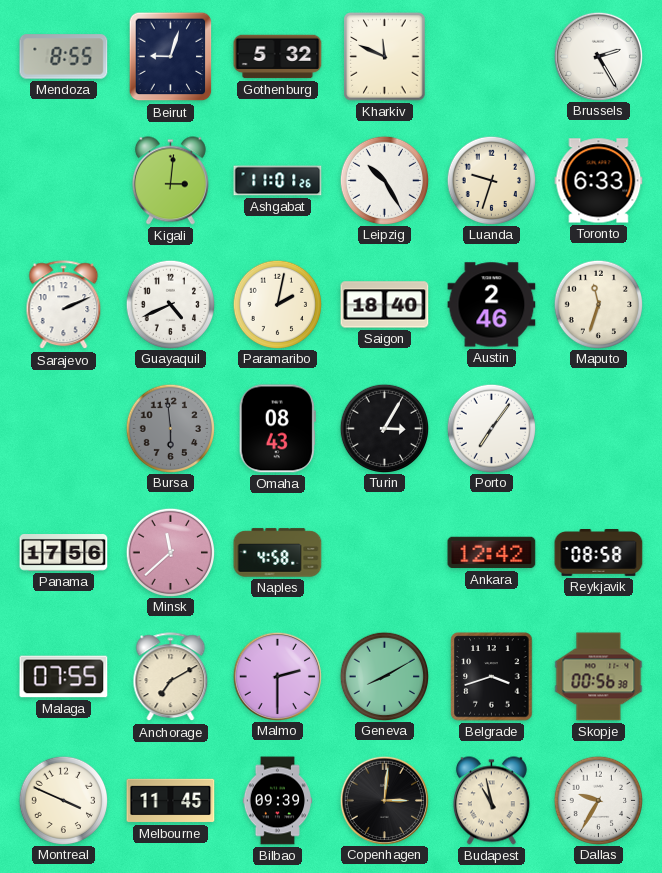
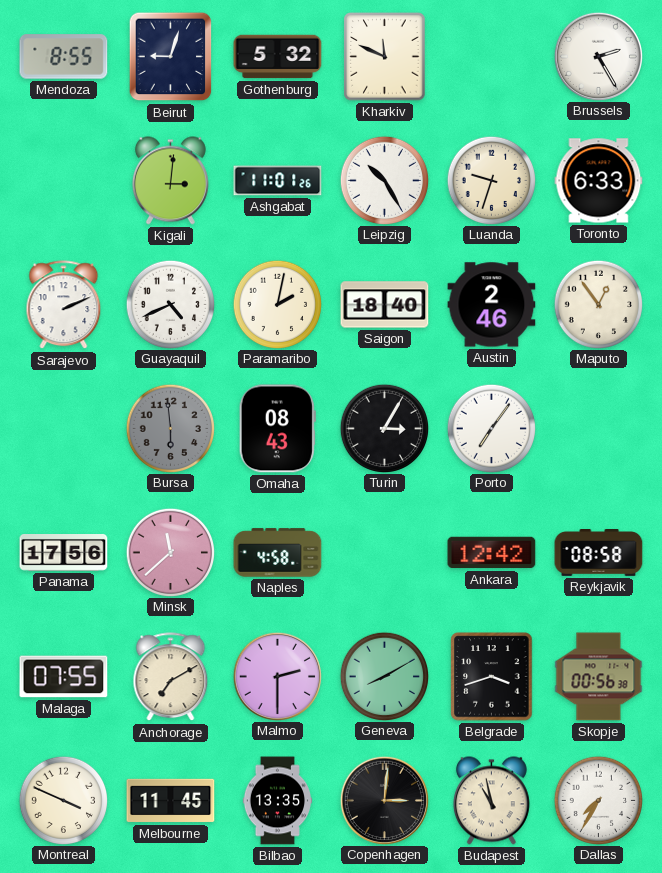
Maputo: 11:33 -> 12:54
Bilbao: 09:39 -> 13:35
Dallas: 9:35 -> 7:35
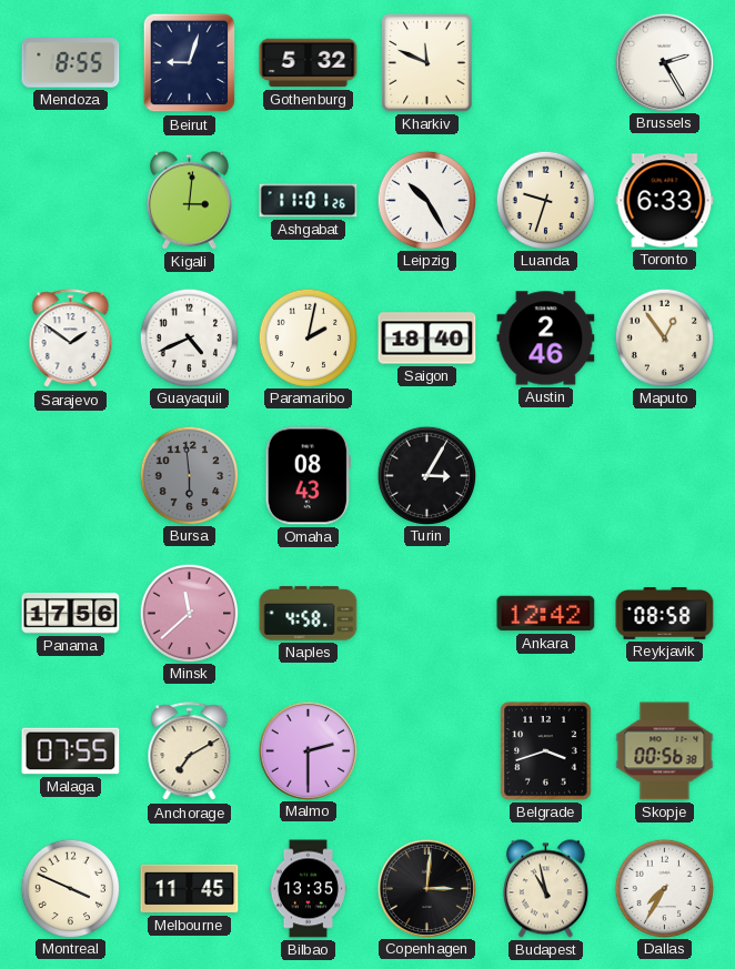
Sarajevo: 2:11 -> 1:51
Porto: 7:06 -> none
Geneva: 8:10 -> none
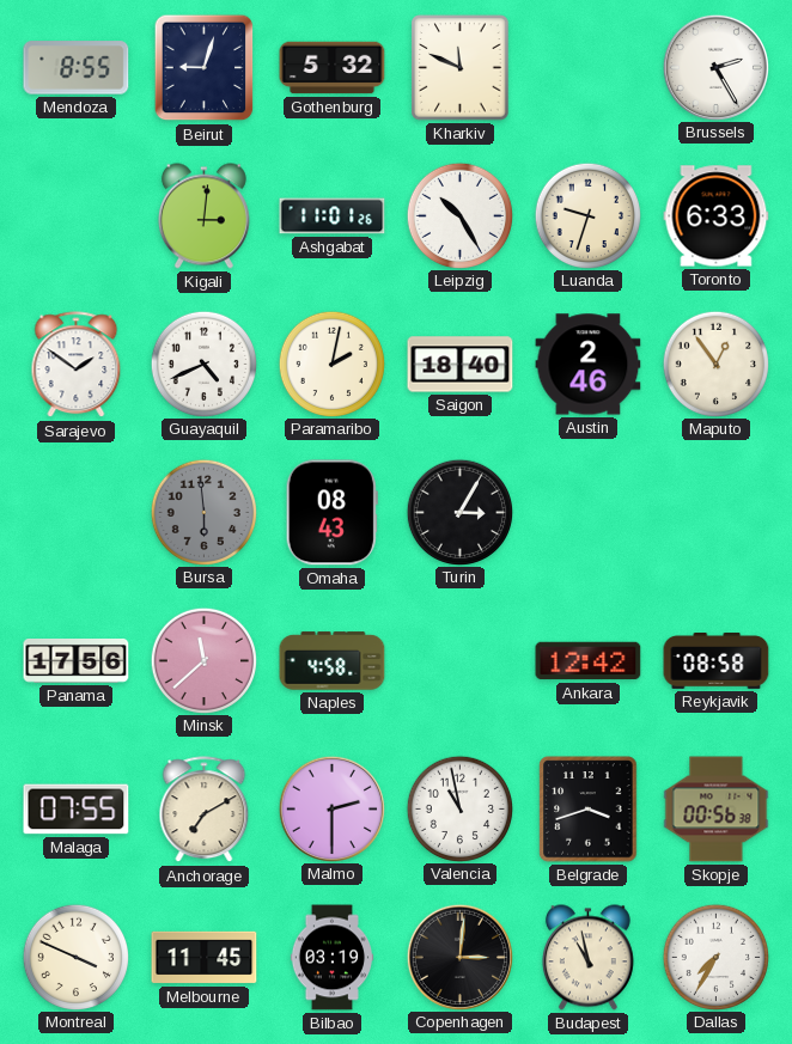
Valencia: none -> 10:58
Bilbao: 13:35 -> 03:19
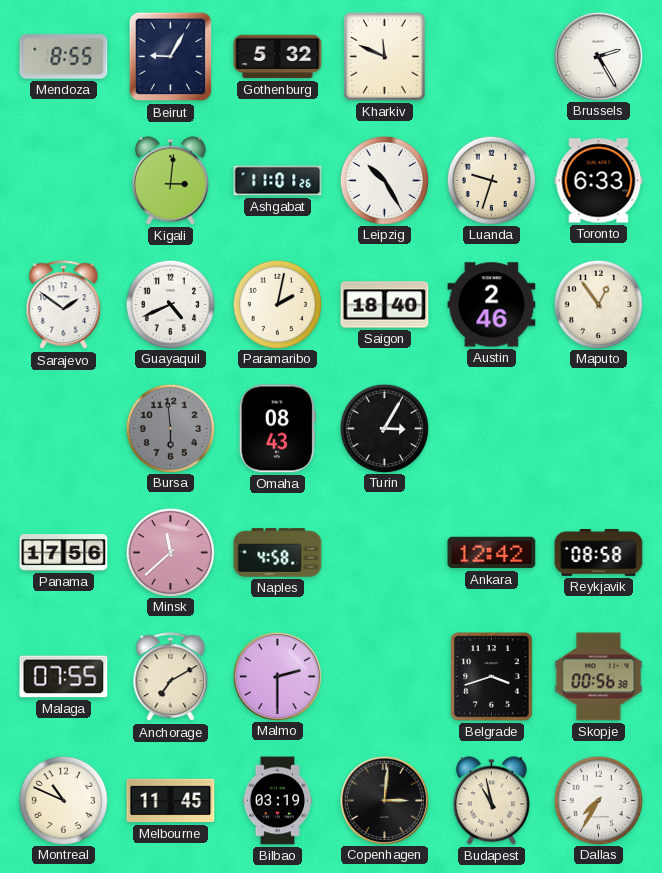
Beirut: 9:03 -> 9:05
Valencia: 10:58 -> none
Montreal: 3:49 -> 10:49
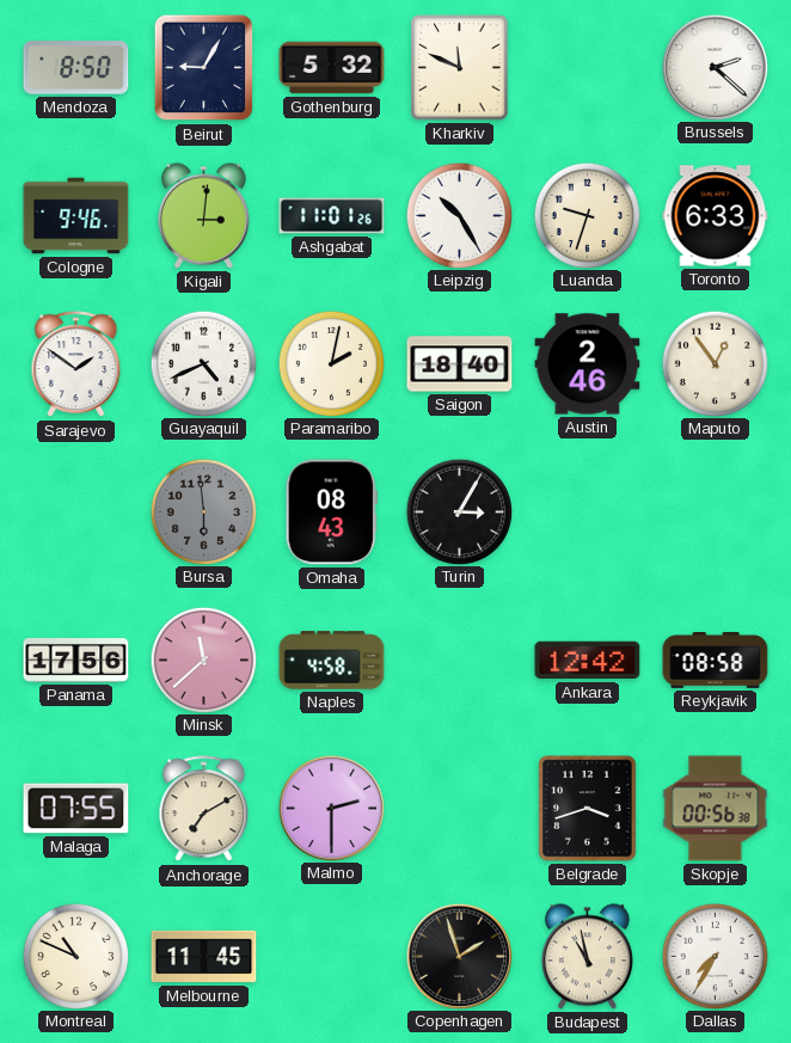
Mendoza: 8:55 -> 8:50
Brussels: 2:25 -> 2:22
Cologne: none -> 9:46
Bilbao: 03:19 -> none
Copenhagen: 3:01 -> 1:57
